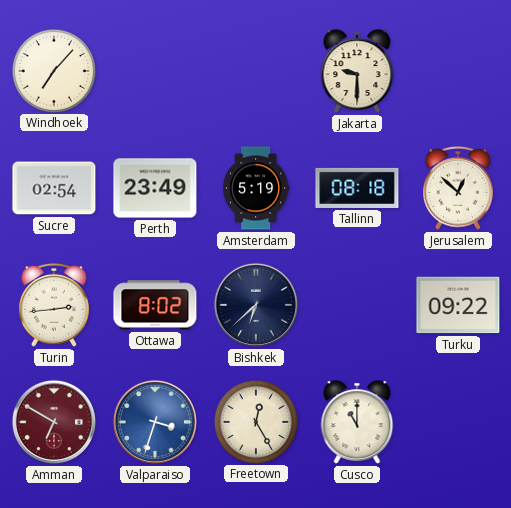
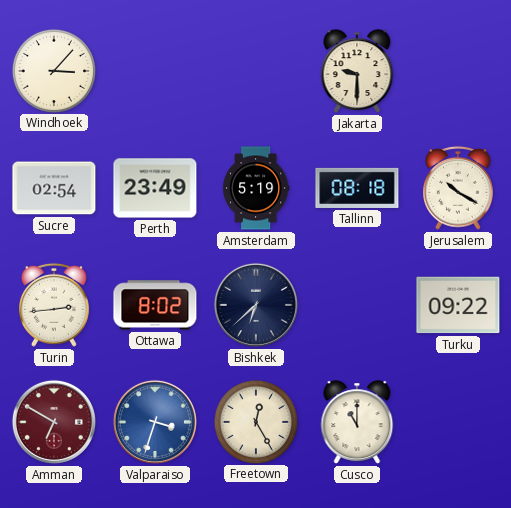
Windhoek: 7:07 -> 3:07
Jerusalem: 12:52 -> 10:20
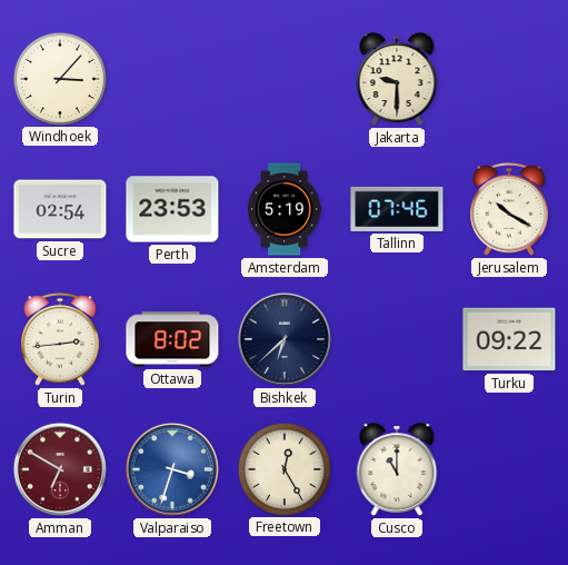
Perth: 23:49 -> 23:53
Tallinn: 08:18 -> 07:46
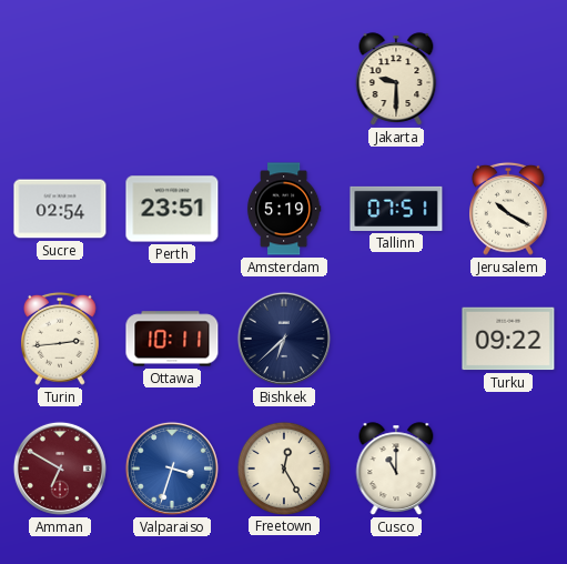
Windhoek: 3:07 -> none
Perth: 23:53 -> 23:51
Tallinn: 07:46 -> 07:51
Ottawa: 8:02 -> 10:11
